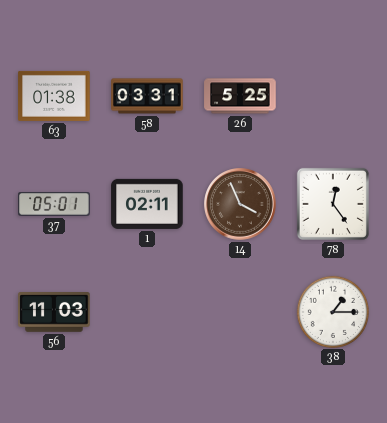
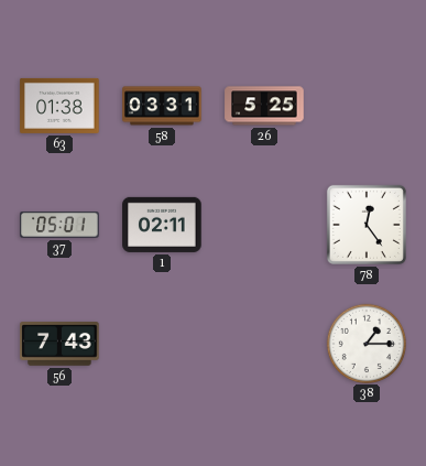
14: 3:56 -> none
56: 11:03 -> 7:43
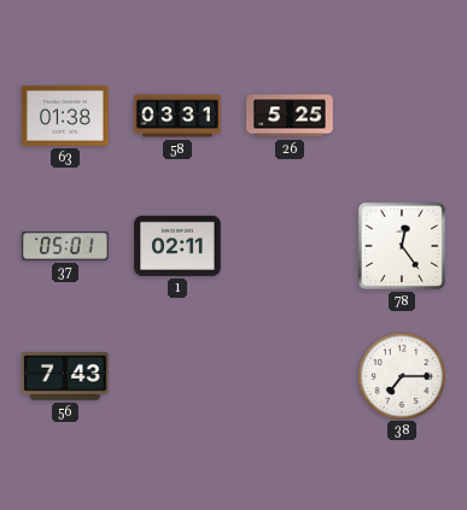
38: 1:15 -> 7:15
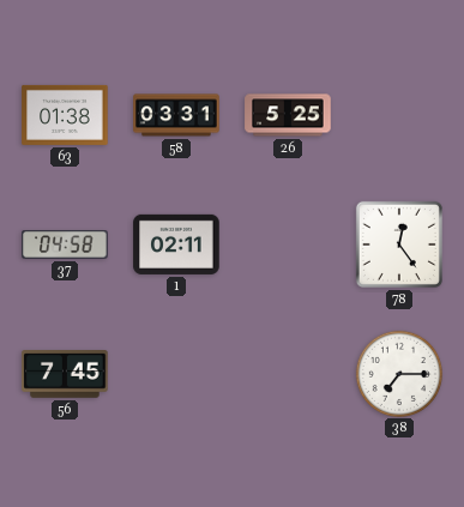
37: 05:01 -> 04:58
56: 7:43 -> 7:45
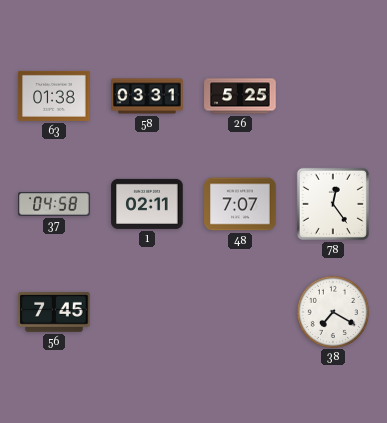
48: none -> 7:07
38: 7:15 -> 7:20
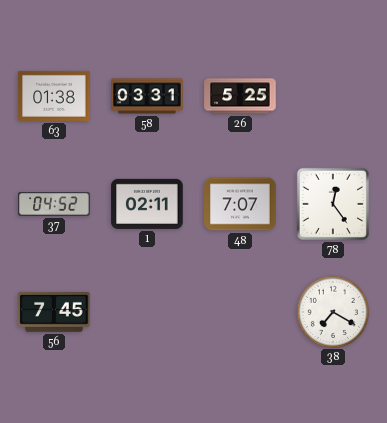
37: 04:58 -> 04:52
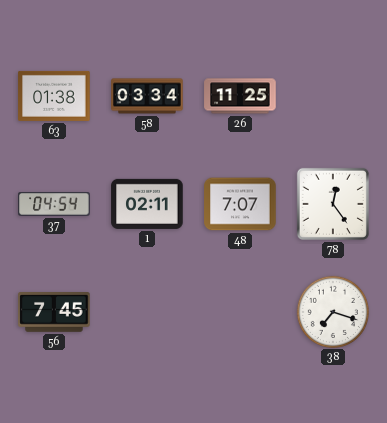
58: 03:31 -> 03:34
26: 5:25 -> 11:25
37: 04:52 -> 04:54
38: 7:20 -> 7:18
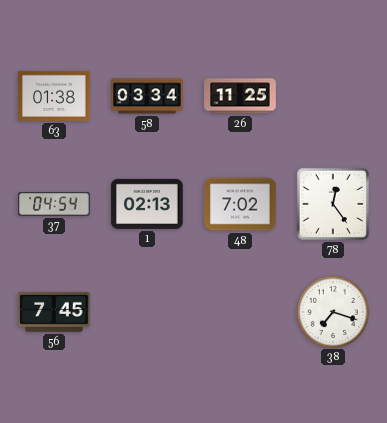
1: 02:11 -> 02:13
48: 7:07 -> 7:02
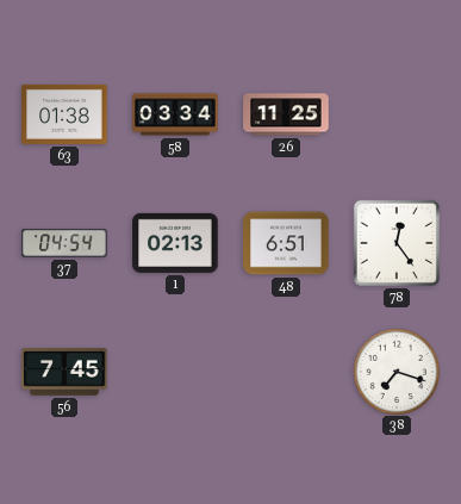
48: 7:02 -> 6:51
